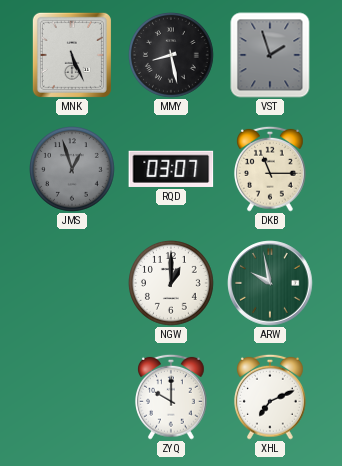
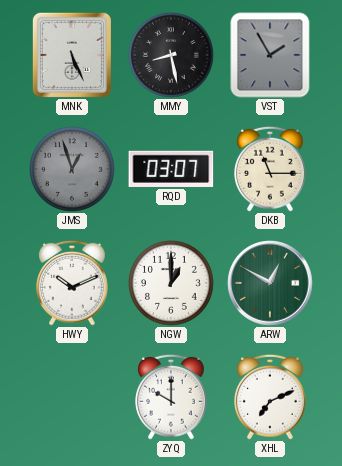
VST: 1:57 -> 1:55
HWY: none -> 10:11
ARW: 9:58 -> 12:50
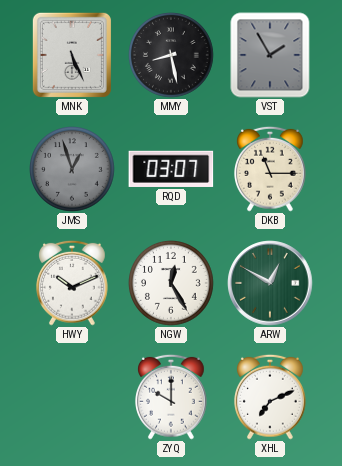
NGW: 1:00 -> 12:25
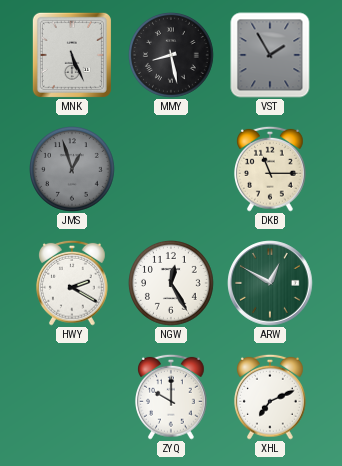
RQD: 03:07 -> none
HWY: 10:11 -> 2:20
